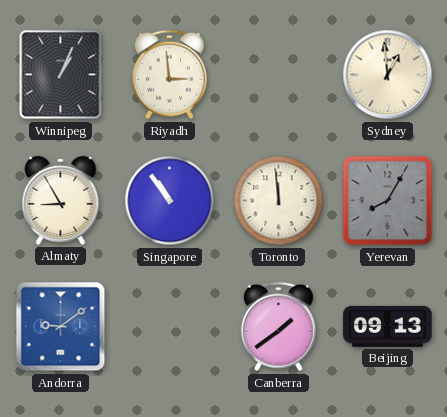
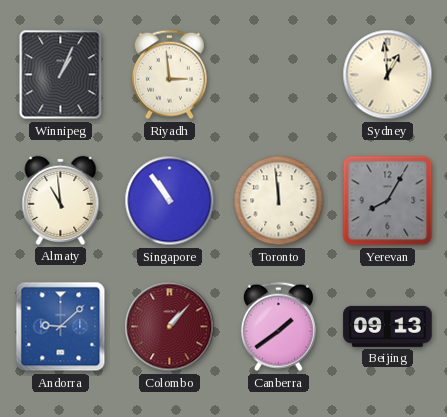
Almaty: 8:55 -> 10:59
Andorra: 9:09 -> 9:08
Colombo: none -> 1:07
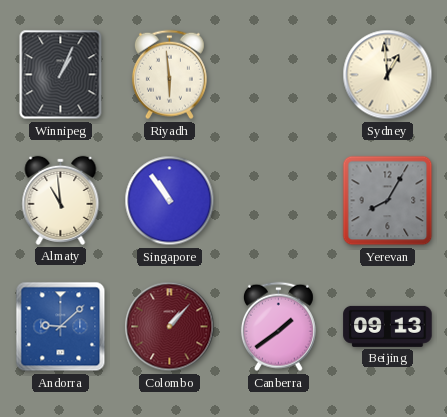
Riyadh: 2:59 -> 5:59
Toronto: 11:59 -> none
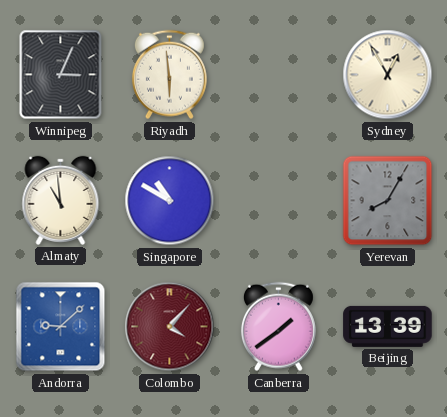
Winnipeg: 1:04 -> 3:04
Sydney: 12:59 -> 12:55
Singapore: 10:54 -> 10:50
Colombo: 1:07 -> 4:07
Beijing: 09:13 -> 13:39
